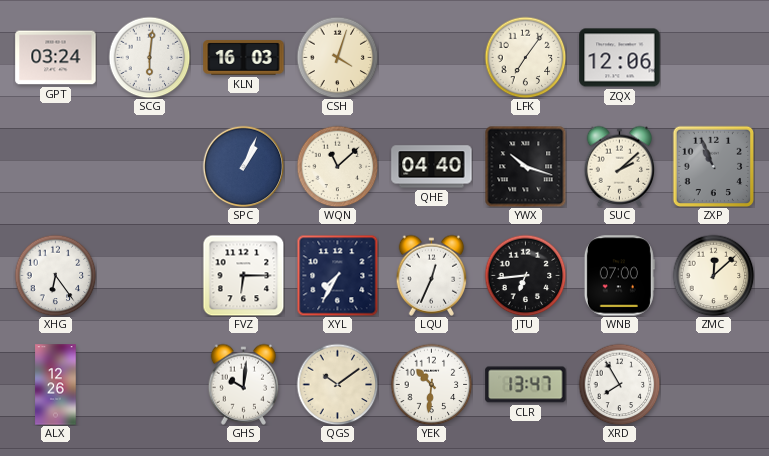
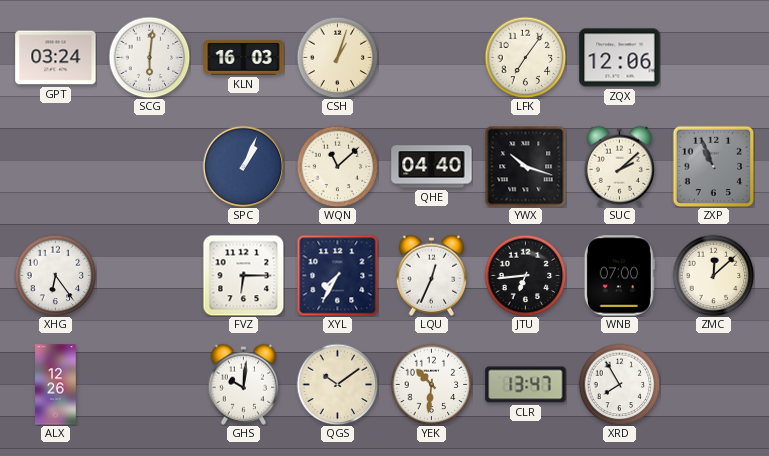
CSH: 4:03 -> 1:03
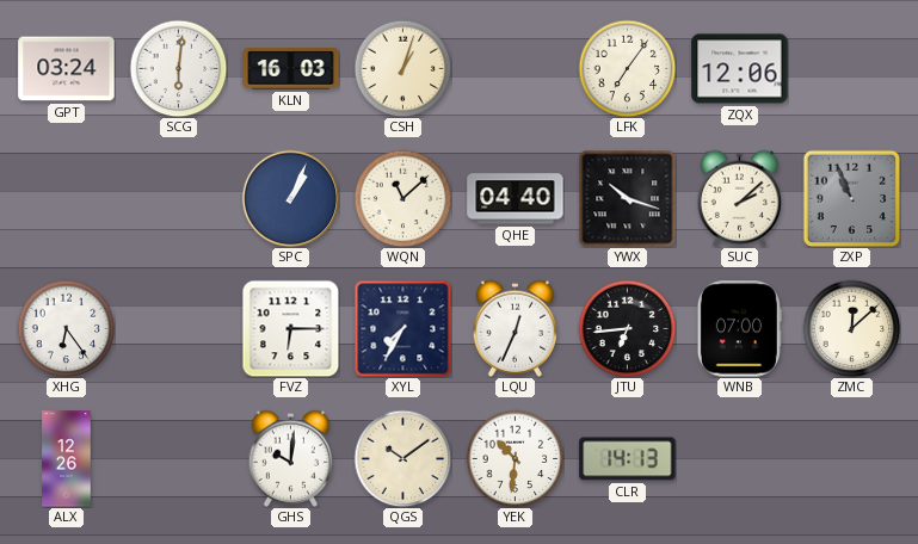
CLR: 13:47 -> 14:13
XRD: 7:55 -> none
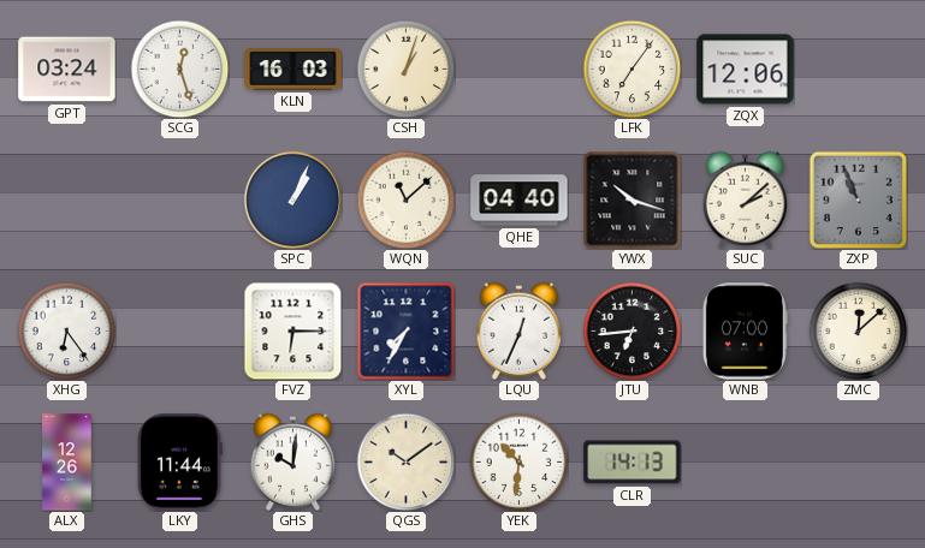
SCG: 6:01 -> 12:27
LKY: none -> 11:44
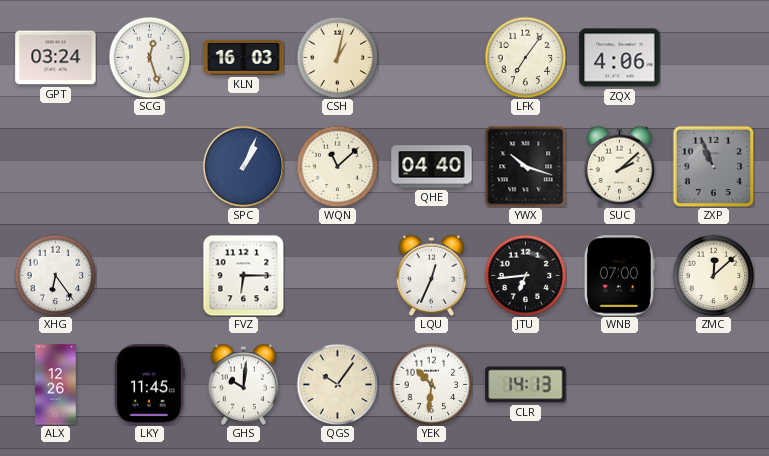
CSH: 1:03 -> 1:02
ZQX: 12:06 -> 4:06
XYL: 7:35 -> none
LKY: 11:44 -> 11:45
QGS: 10:09 -> 10:06
